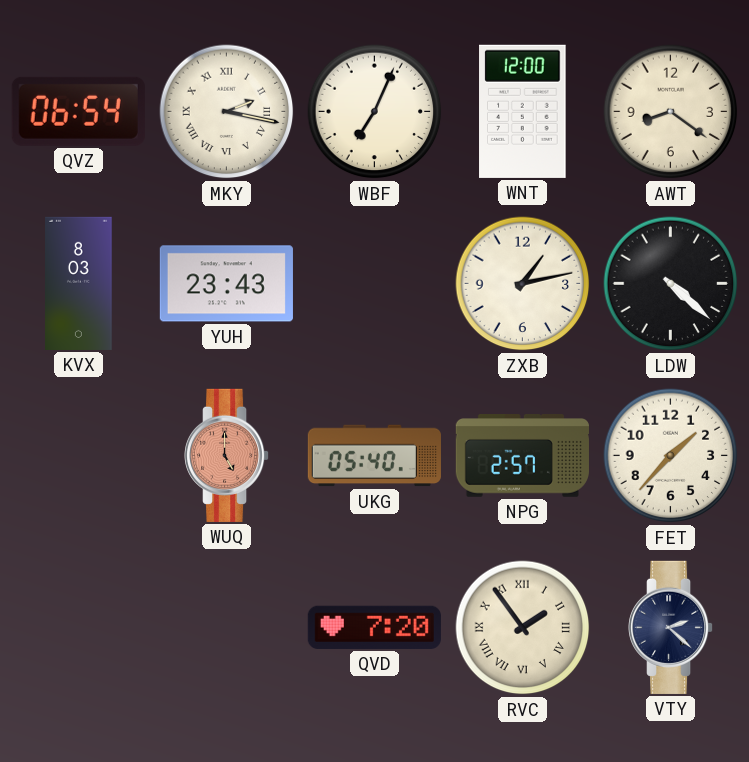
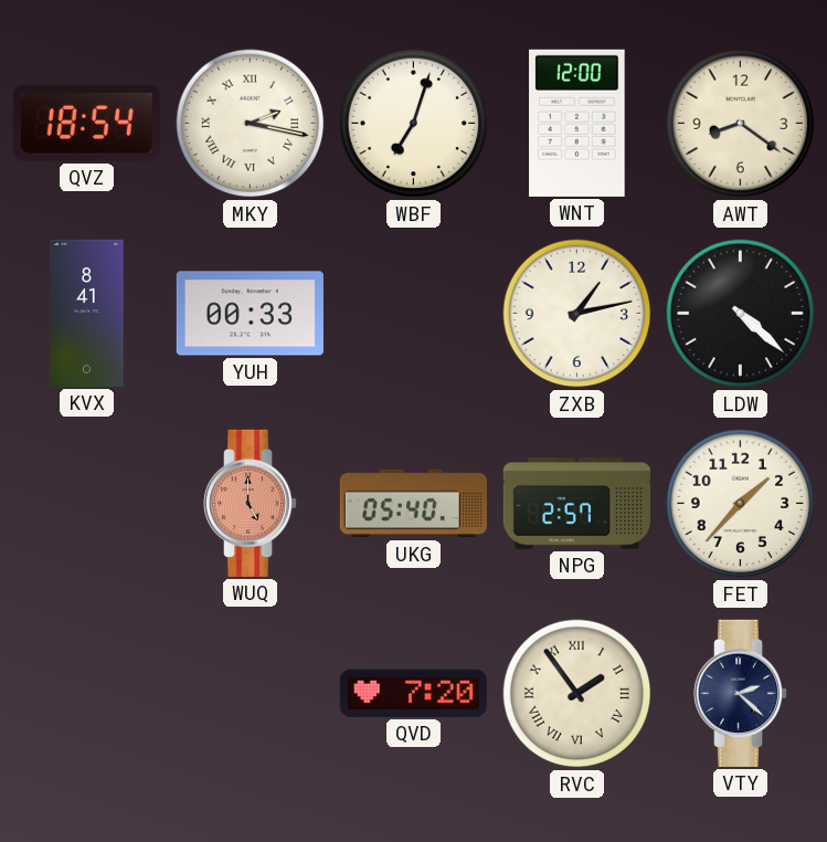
QVZ: 06:54 -> 18:54
WBF: 7:04 -> 7:03
KVX: 8:03 -> 8:41
YUH: 23:43 -> 00:33
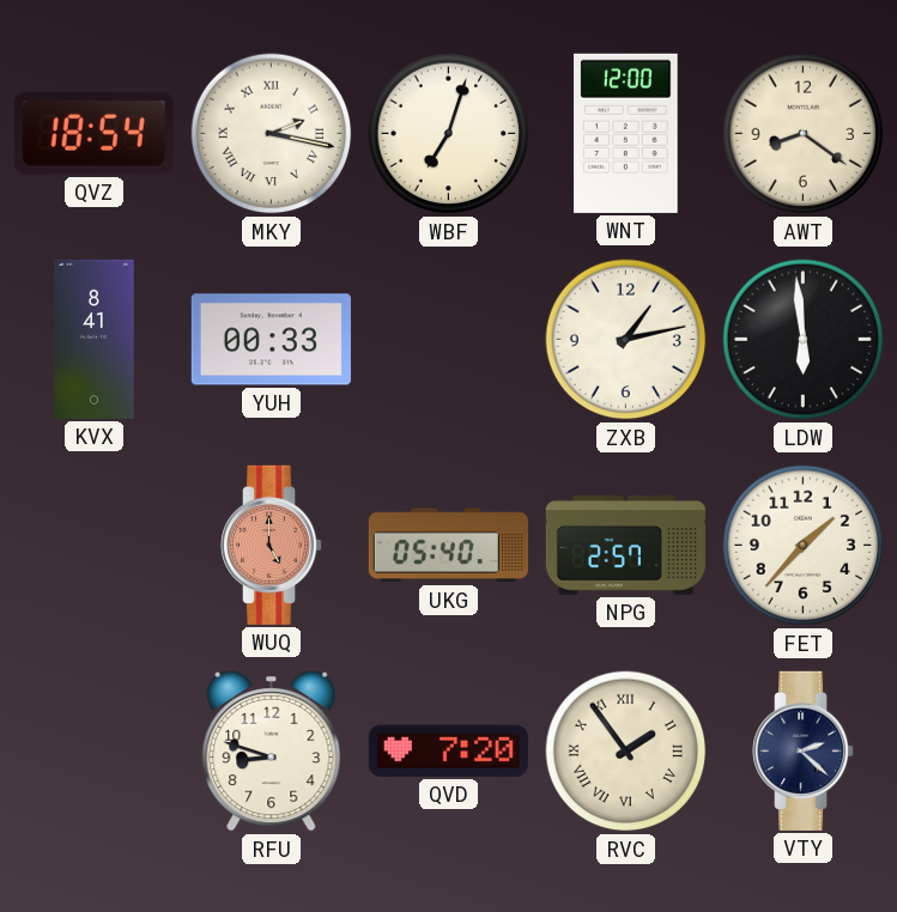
LDW: 4:22 -> 5:59
RFU: none -> 8:48
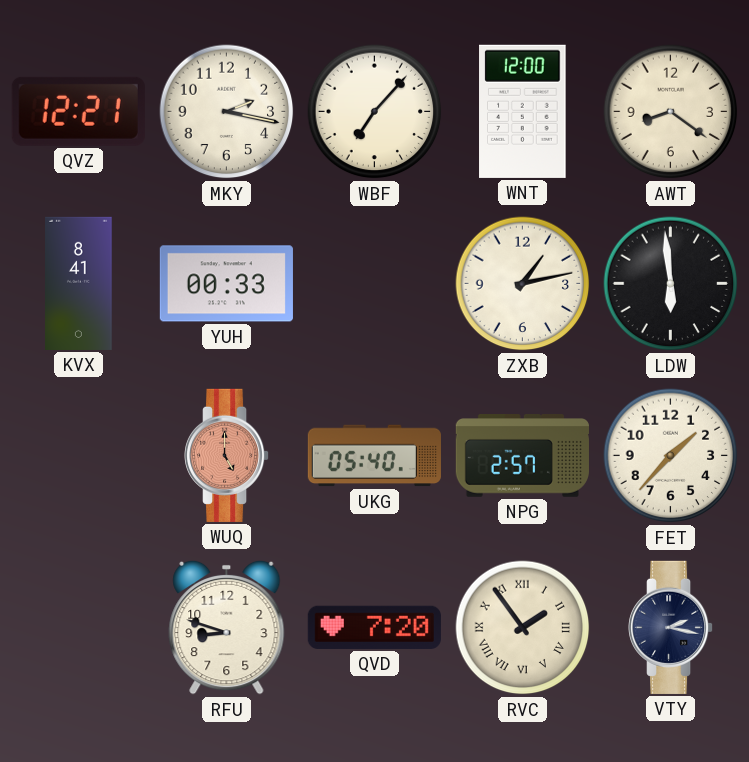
QVZ: 18:54 -> 12:21
MKY numerals: Roman -> Arabic
WBF: 7:03 -> 7:07
VTY: 2:22 -> 2:17
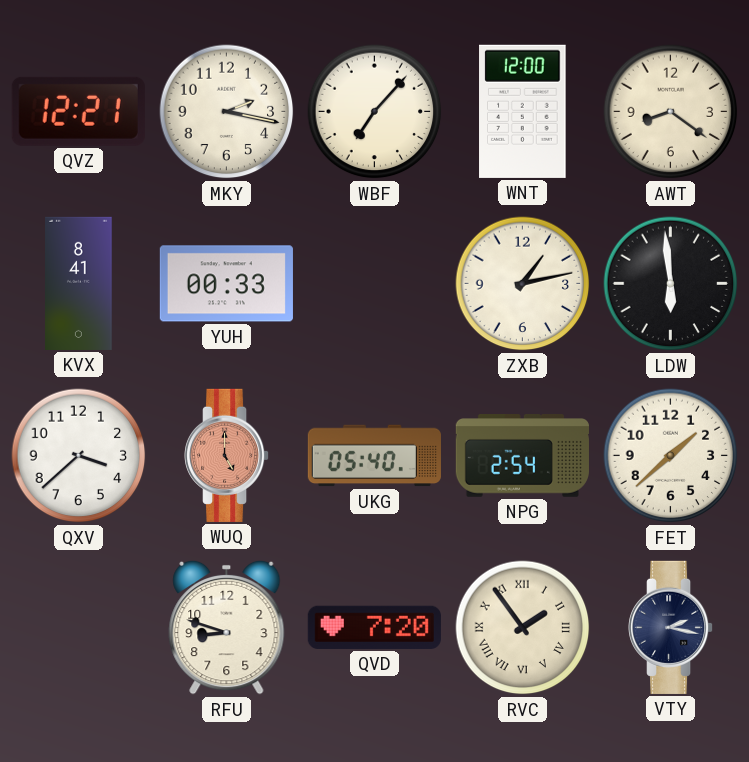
QXV: none -> 3:38
NPG: 2:57 -> 2:54
FET: 1:37 -> 1:38
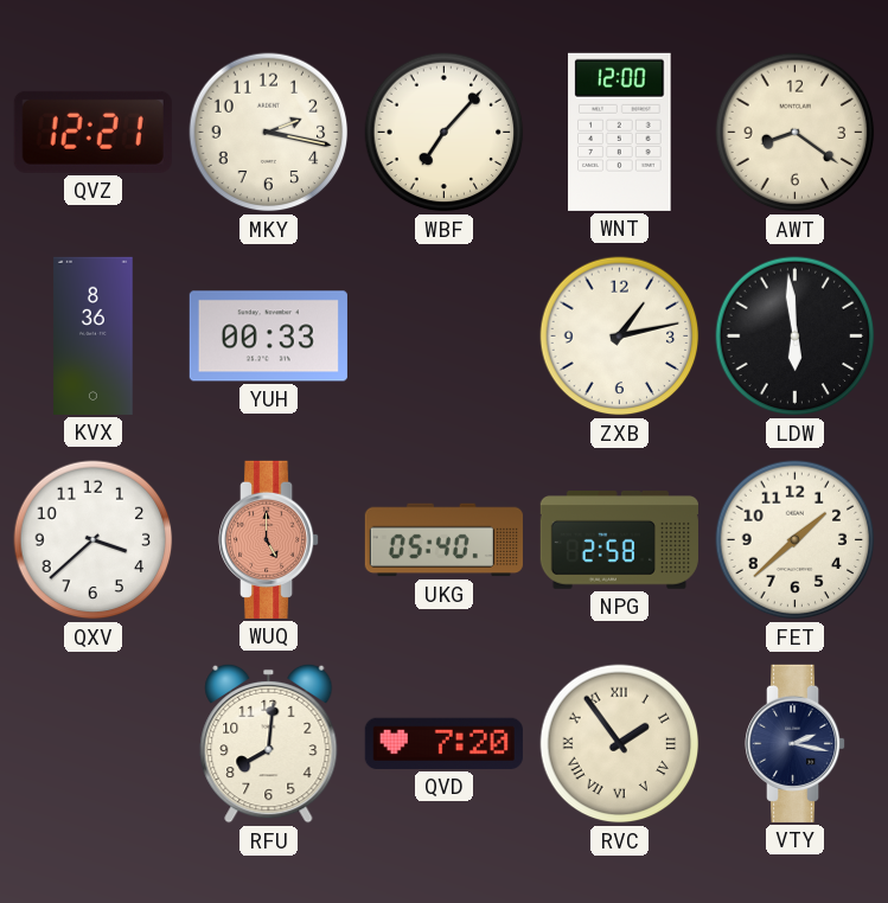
KVX: 8:41 -> 8:36
NPG: 2:54 -> 2:58
RFU: 8:48 -> 8:01
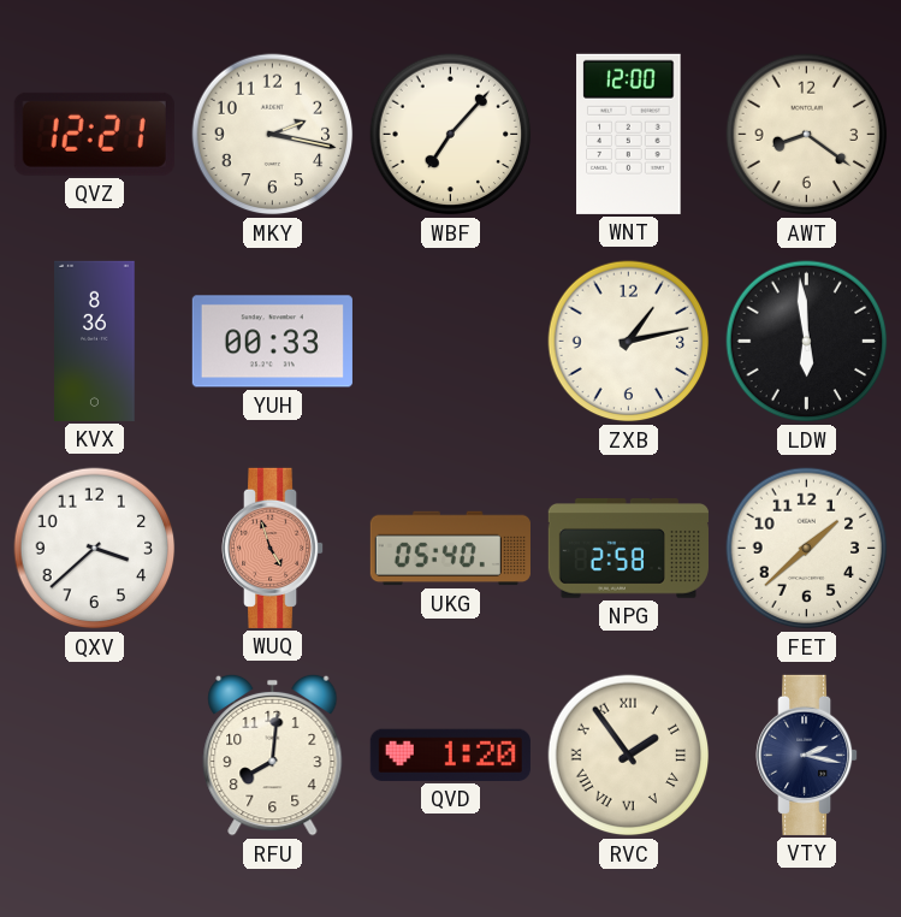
WUQ: 5:00 -> 4:57
QVD: 7:20 -> 1:20
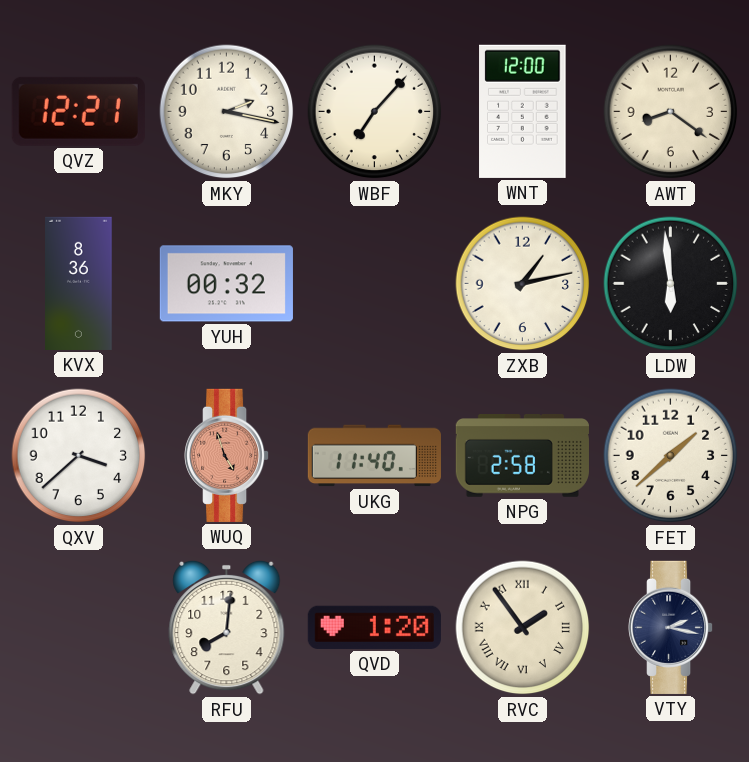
YUH: 00:33 -> 00:32
UKG: 05:40 -> 11:40
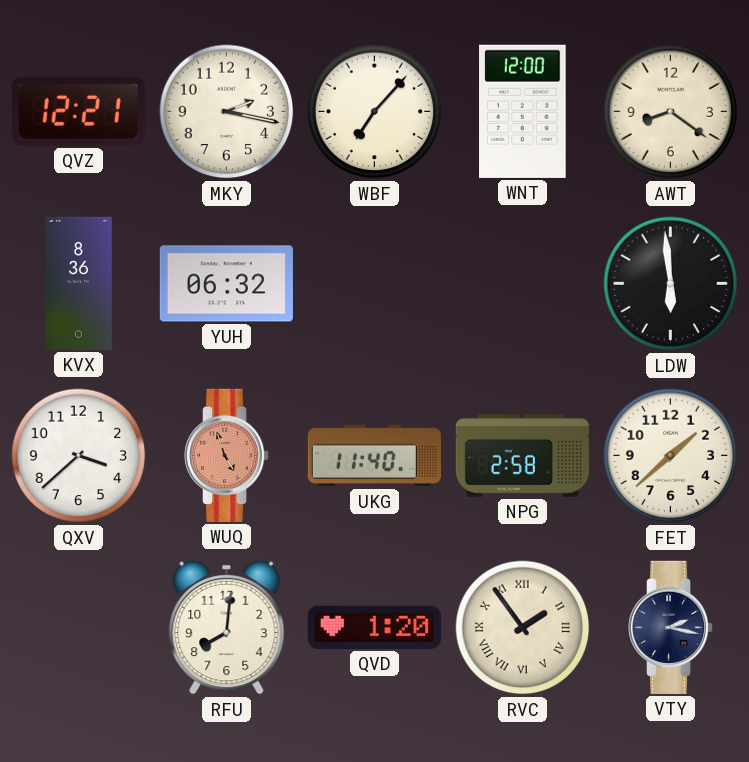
YUH: 00:32 -> 06:32
ZXB: 1:13 -> none
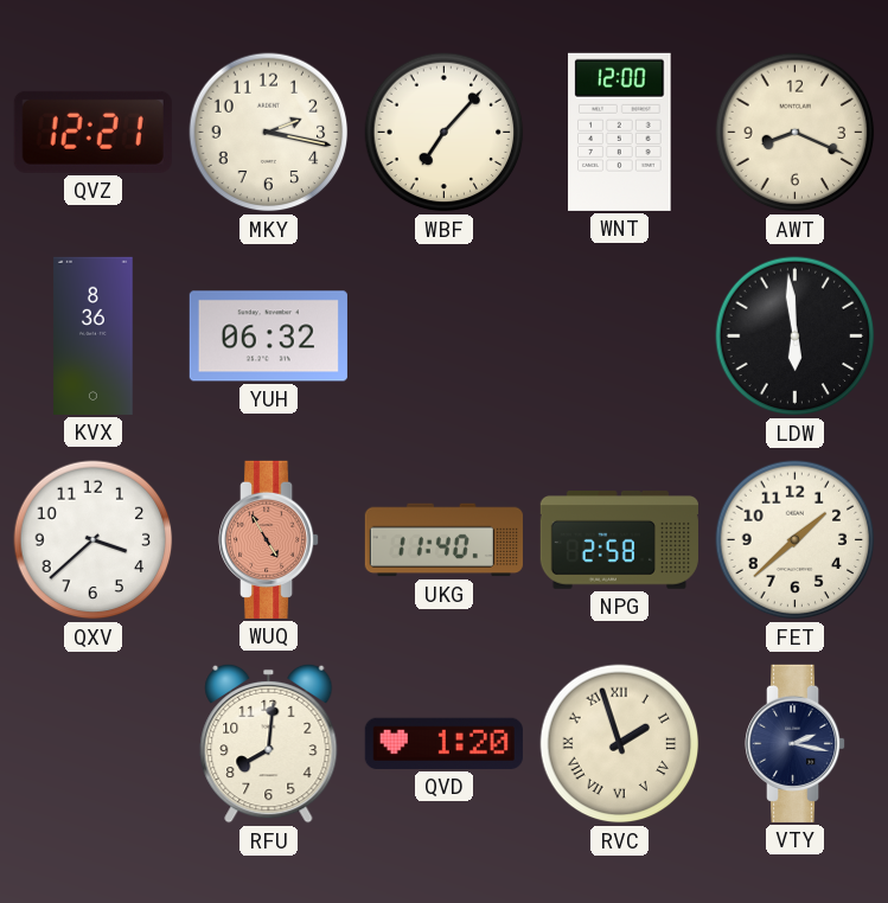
AWT: 8:21 -> 8:19
WUQ: 4:57 -> 4:55
RVC: 1:54 -> 1:57
